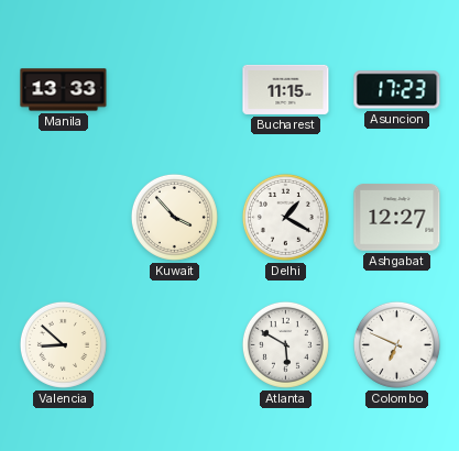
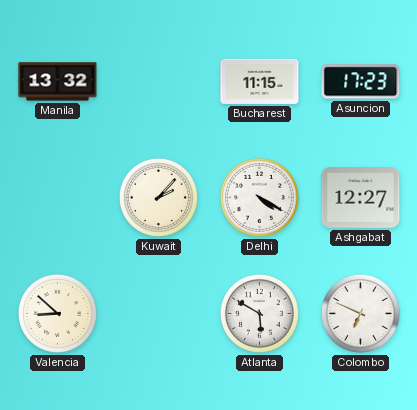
Manila: 13:33 -> 13:32
Kuwait: 3:53 -> 2:07
Delhi: 1:20 -> 4:20
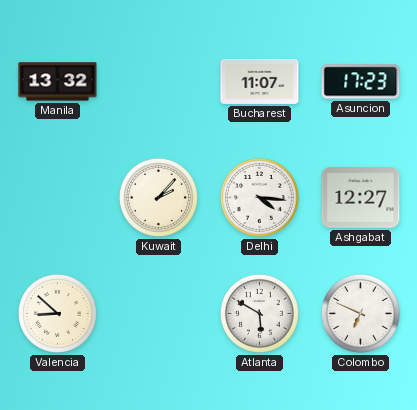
Bucharest: 11:15 -> 11:07
Delhi: 4:20 -> 4:16
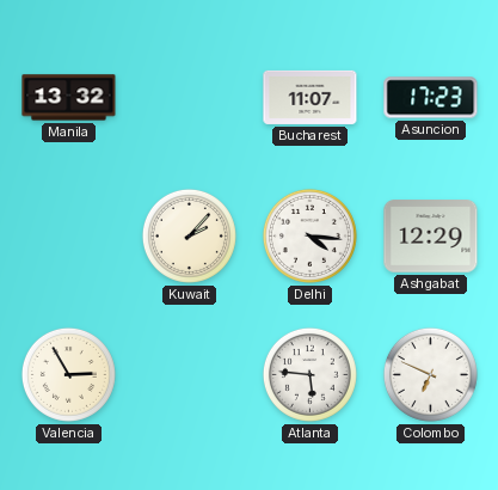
Ashgabat: 12:27 -> 12:29
Valencia: 8:52 -> 2:55
Atlanta: 5:50 -> 5:46
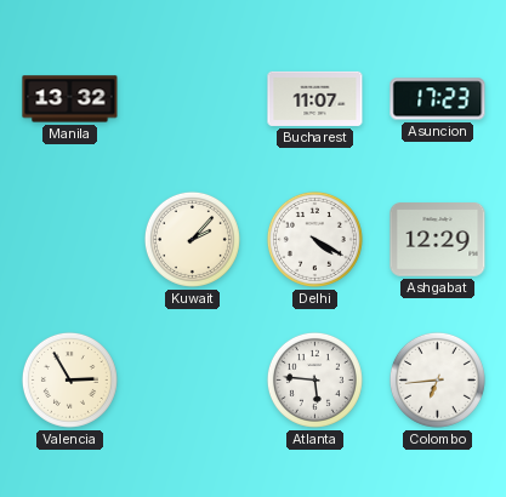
Delhi: 4:16 -> 4:20
Colombo: 6:49 -> 6:44
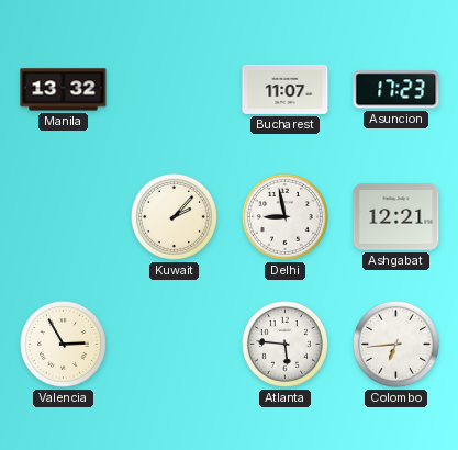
Delhi: 4:20 -> 8:58
Ashgabat: 12:29 -> 12:21
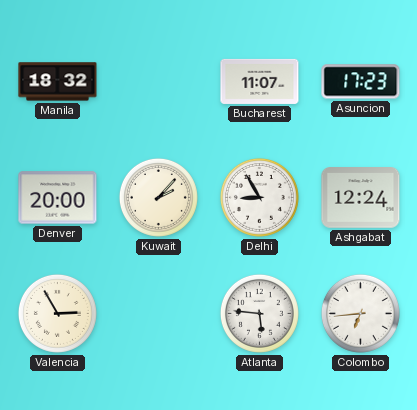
Manila: 13:32 -> 18:32
Denver: none -> 20:00
Delhi: 8:58 -> 8:55
Ashgabat: 12:21 -> 12:24
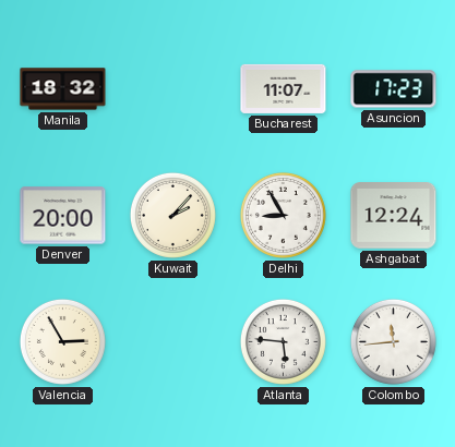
Colombo: 6:44 -> 11:44
